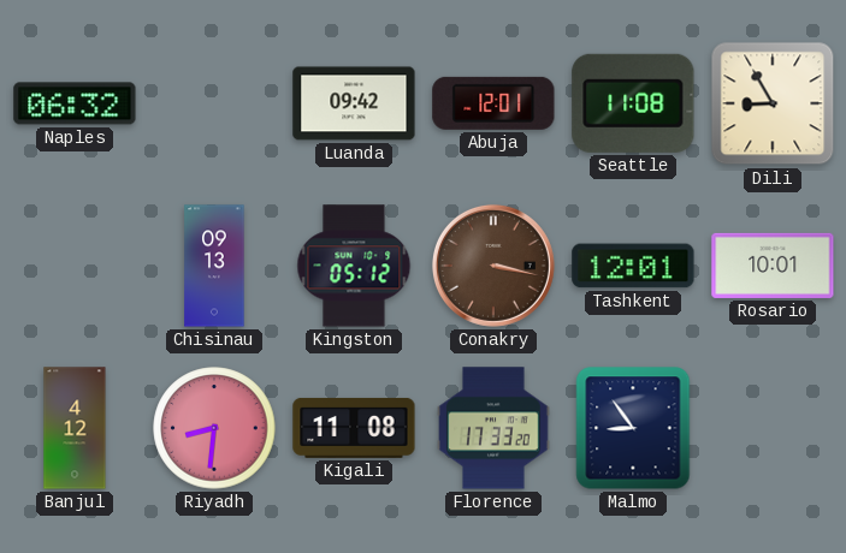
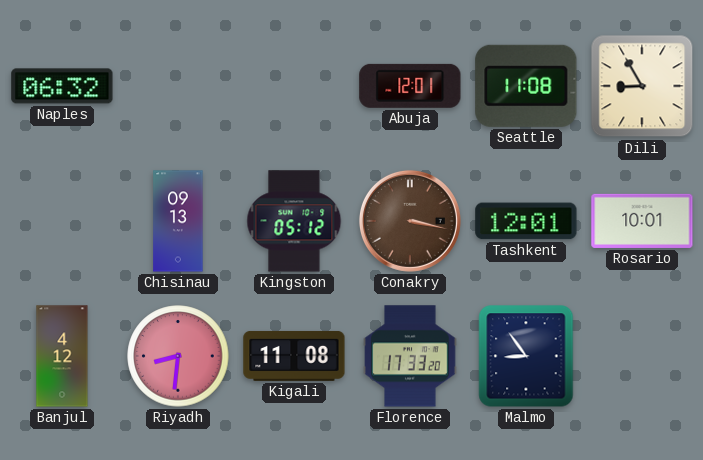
Luanda: 09:42 -> none
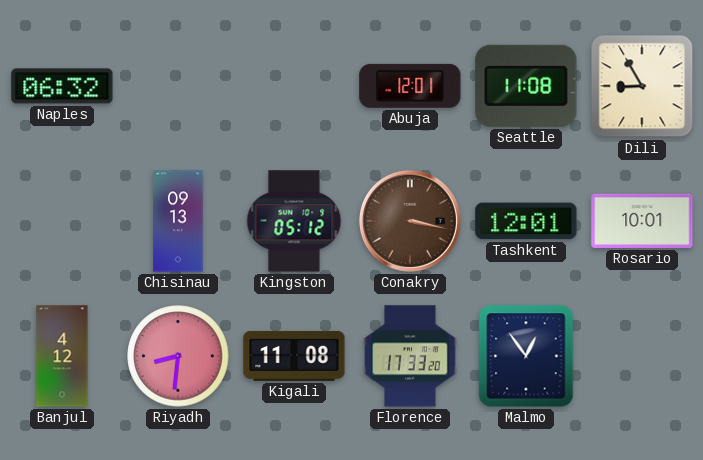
Malmo: 8:54 -> 12:54
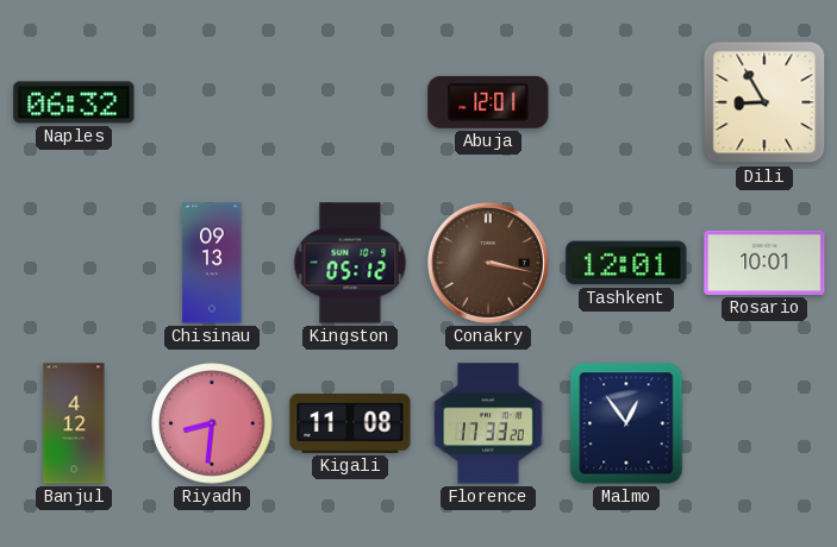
Seattle: 11:08 -> none
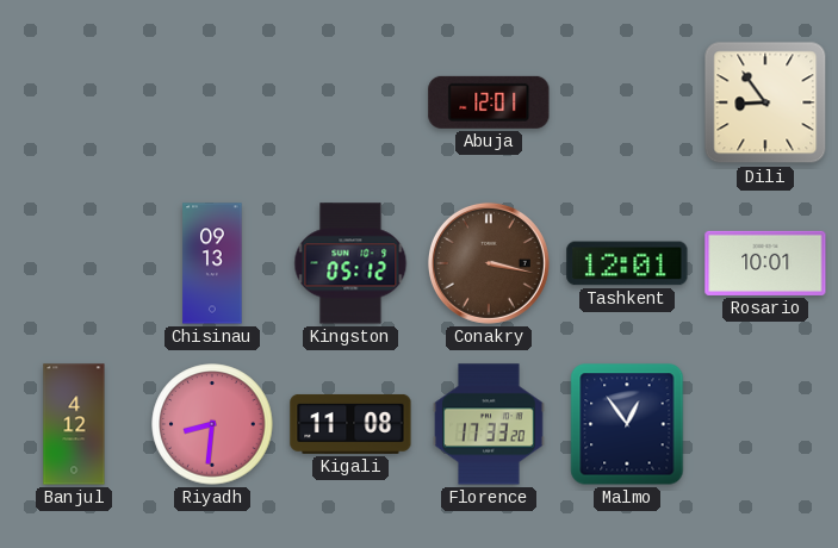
Naples: 06:32 -> none
Dili: 8:55 -> 8:54
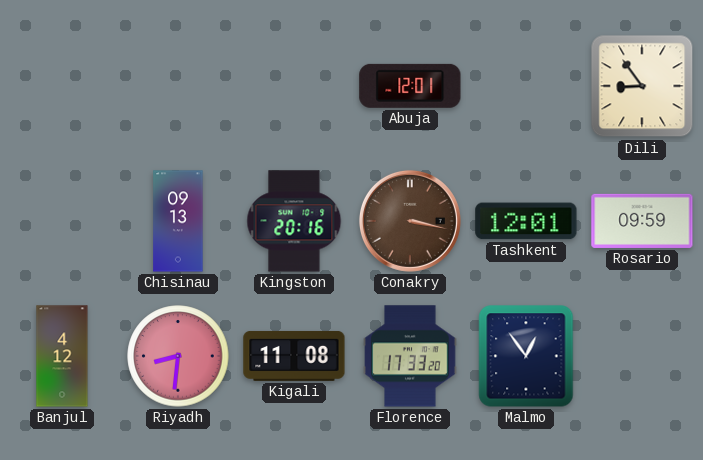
Kingston: 05:12 -> 20:16
Rosario: 10:01 -> 09:59
